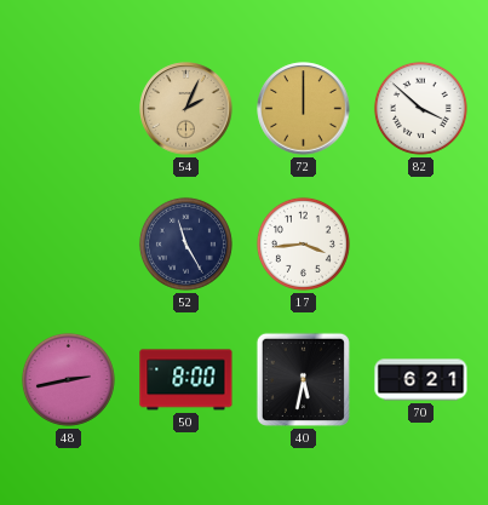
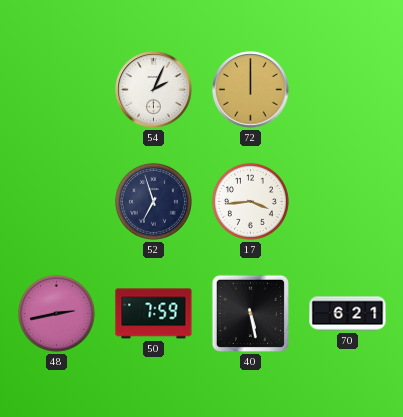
54 dial: champagne -> white
82: 3:52 -> none
52: 11:25 -> 6:57
50: 8:00 -> 7:59
40: 5:32 -> 5:28
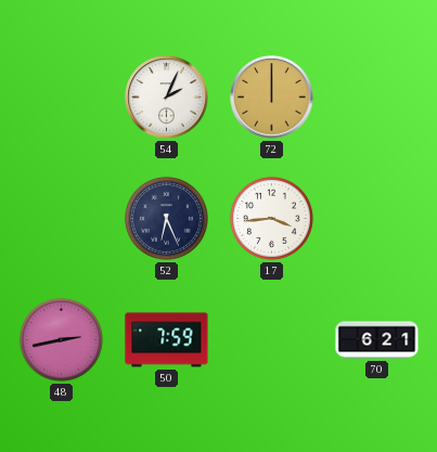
52: 6:57 -> 6:26
40: 5:28 -> none
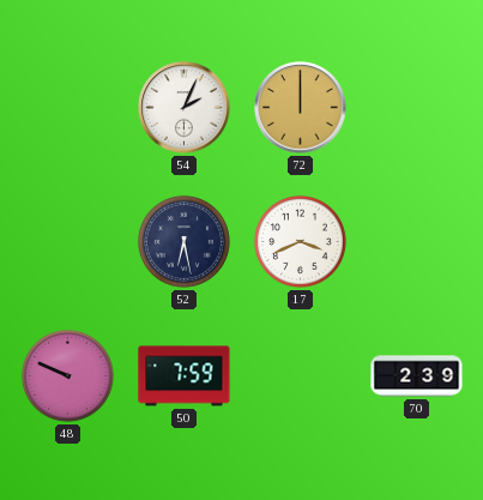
52: 6:26 -> 6:28
17: 3:44 -> 3:41
48: 2:43 -> 9:49
70: 6:21 -> 2:39
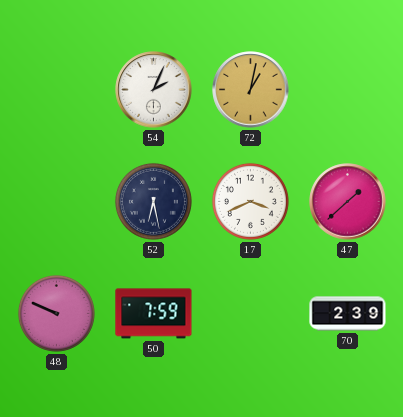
72: 12:00 -> 1:02
47: none -> 1:38
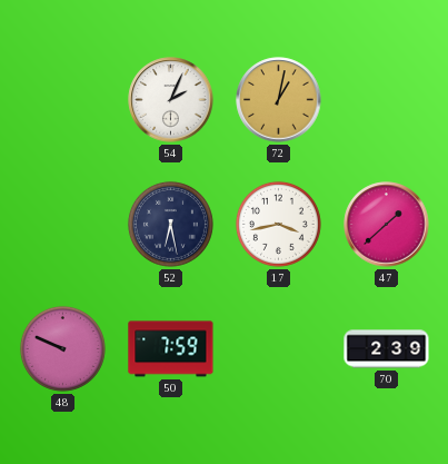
17: 3:41 -> 3:43
